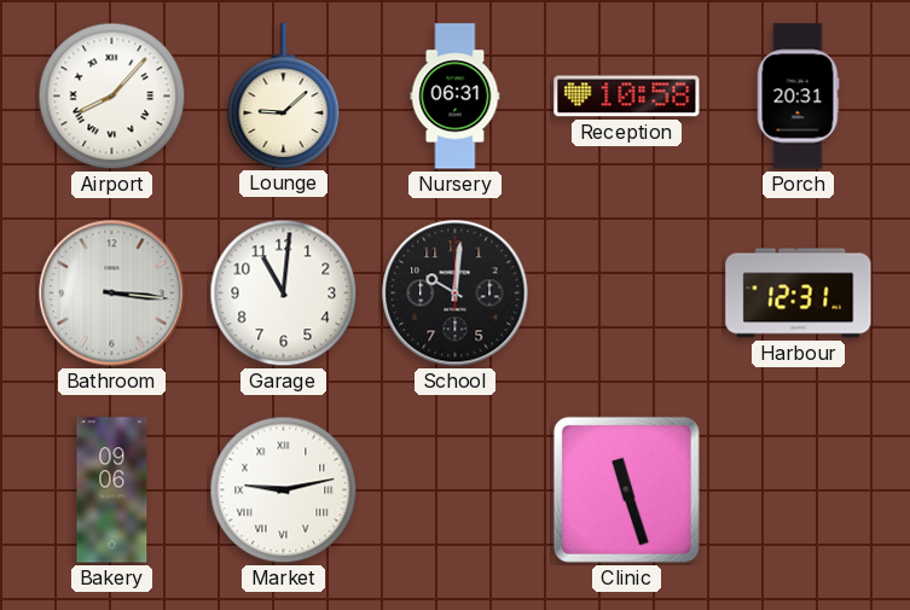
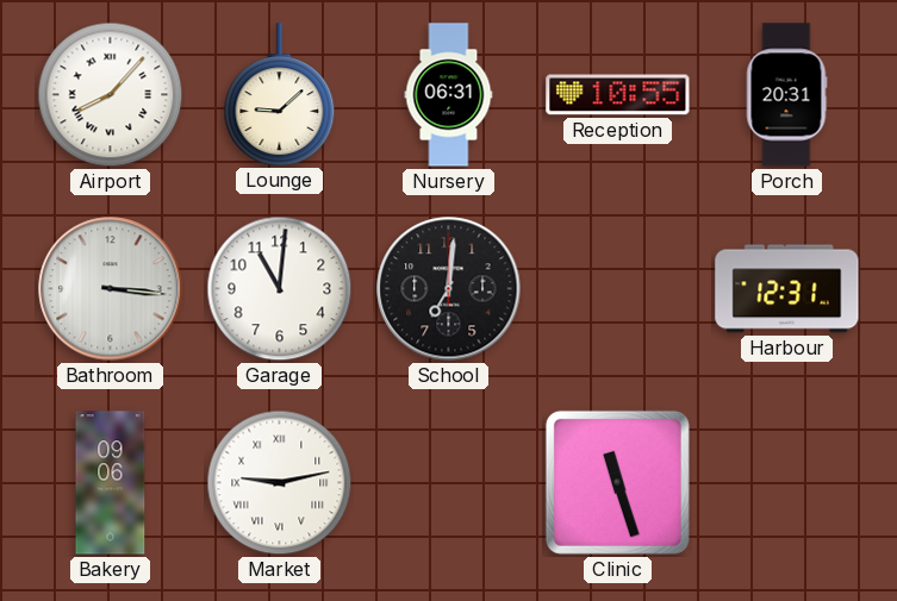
Reception: 10:58 -> 10:55
School: 10:01 -> 7:01
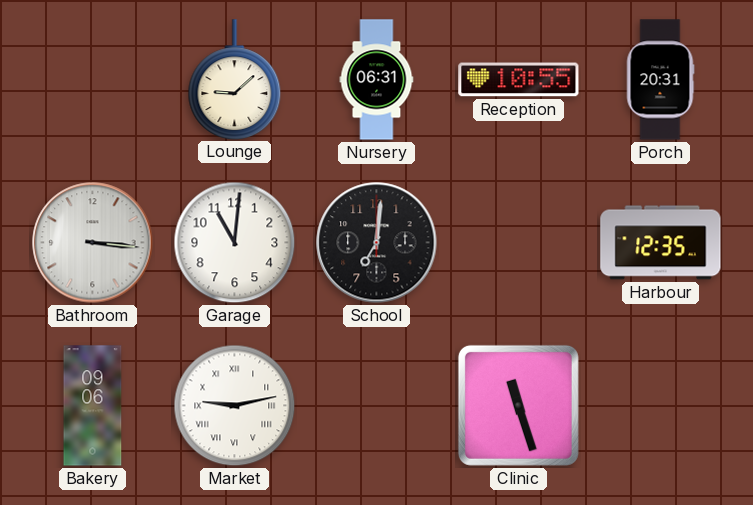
Airport: 8:07 -> none
Harbour: 12:31 -> 12:35
